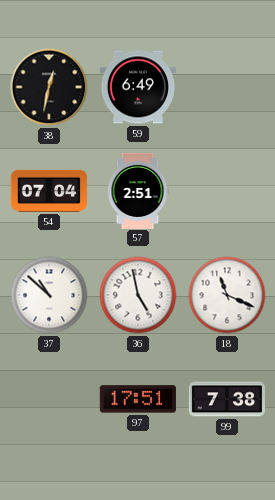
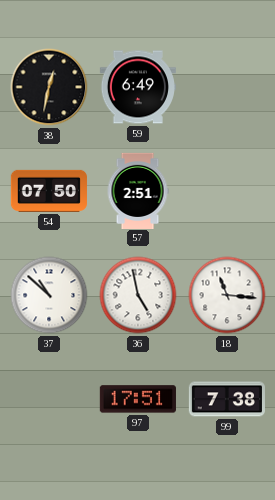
54: 07:04 -> 07:50
18: 11:19 -> 11:16
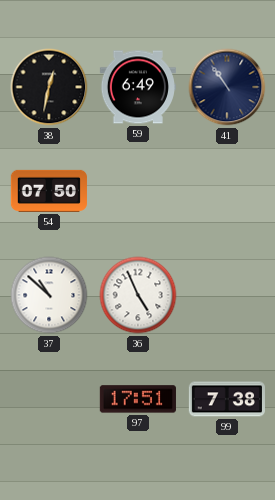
41: none -> 10:54
57: 2:51 -> none
36: 4:58 -> 4:56
18: 11:16 -> none
